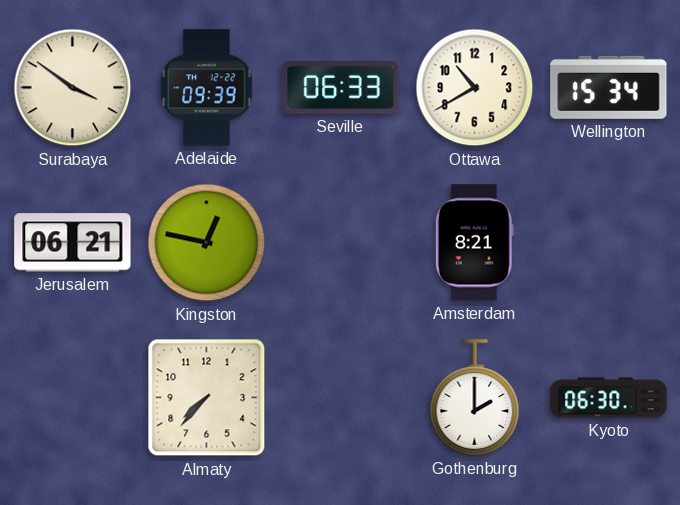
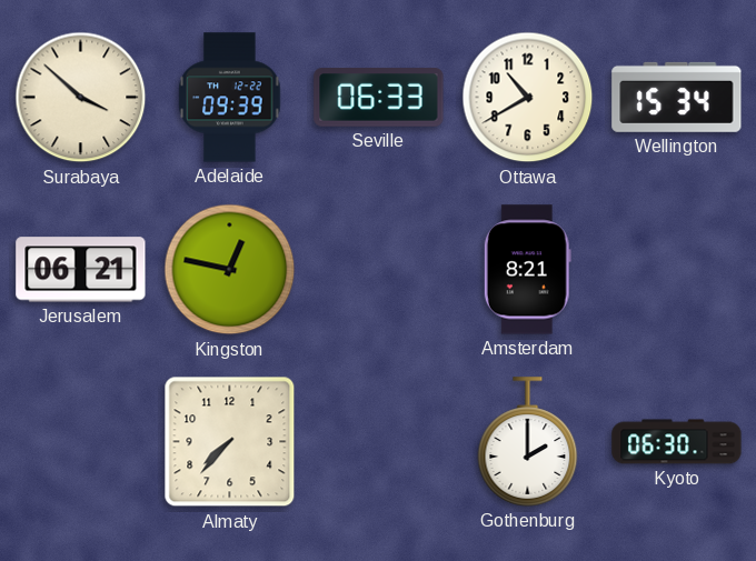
Surabaya: 3:51 -> 3:52
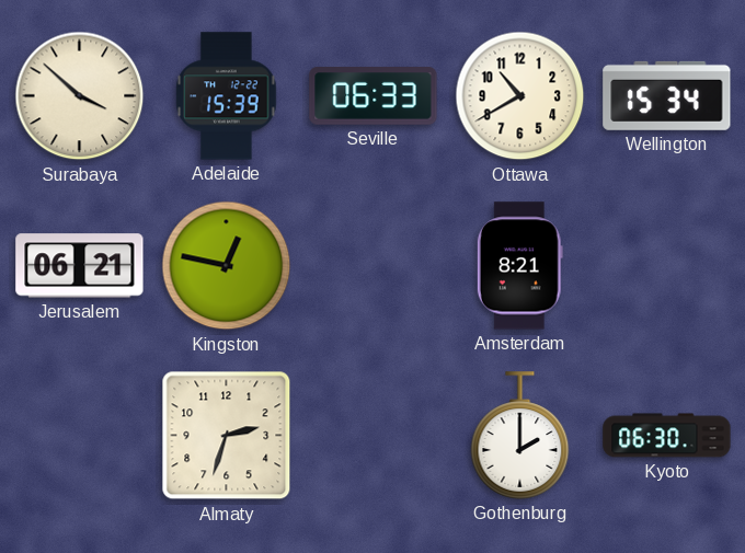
Adelaide: 09:39 -> 15:39
Almaty: 7:37 -> 2:33
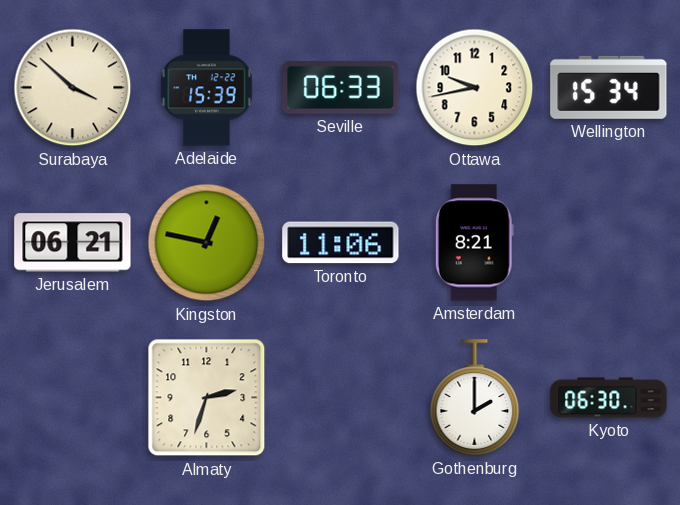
Ottawa: 10:40 -> 9:43
Toronto: none -> 11:06
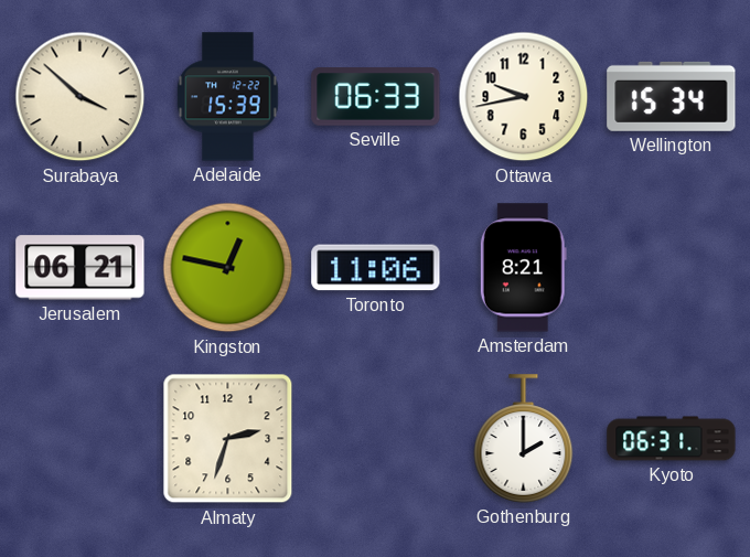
Kyoto: 06:30 -> 06:31
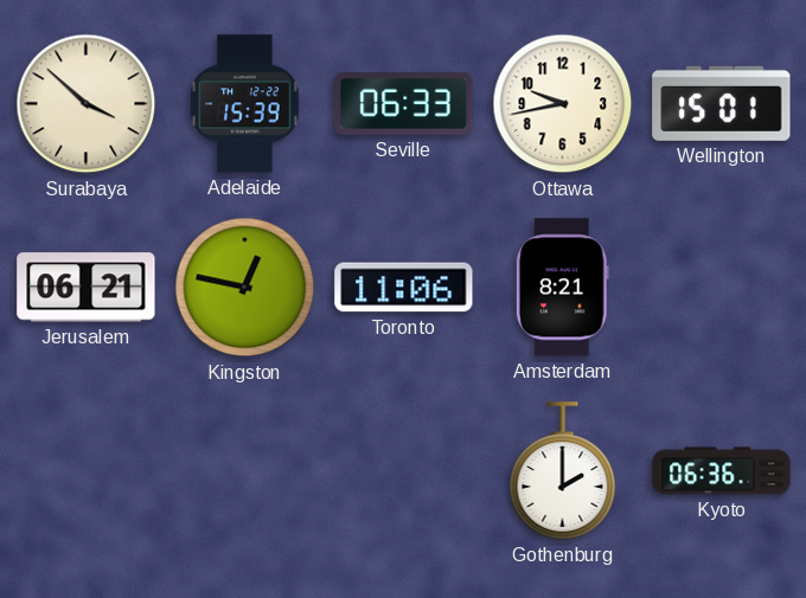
Wellington: 15:34 -> 15:01
Almaty: 2:33 -> none
Kyoto: 06:31 -> 06:36
